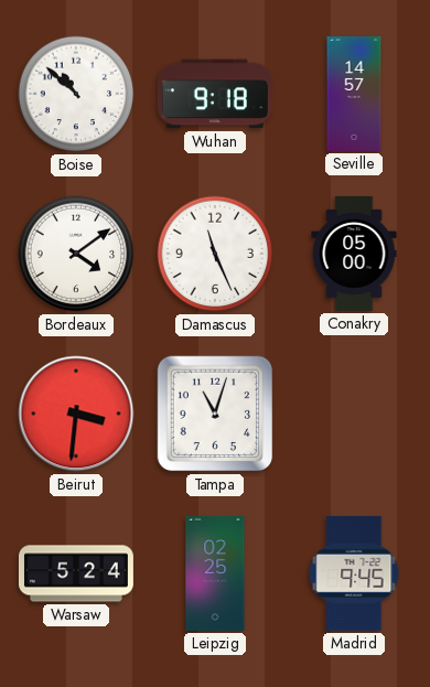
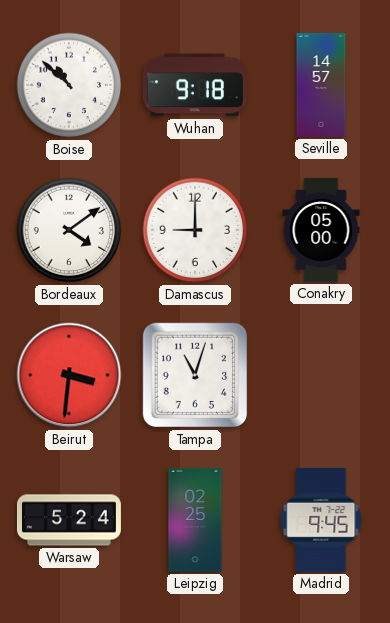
Damascus: 11:26 -> 9:00
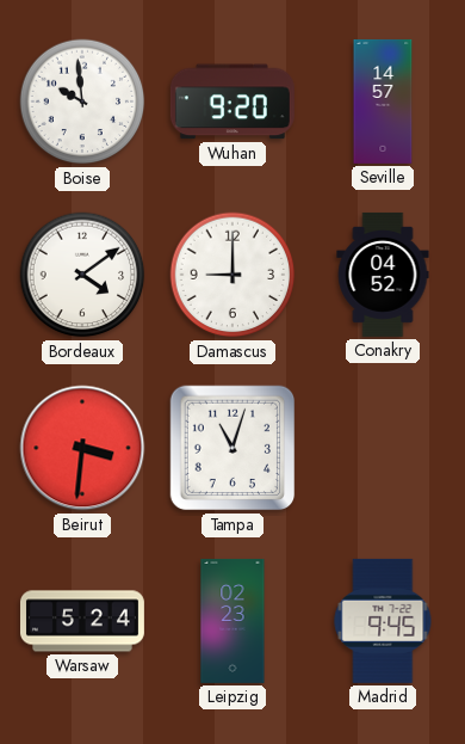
Boise: 10:52 -> 9:59
Wuhan: 9:18 -> 9:20
Conakry: 05:00 -> 04:52
Leipzig: 02:25 -> 02:23
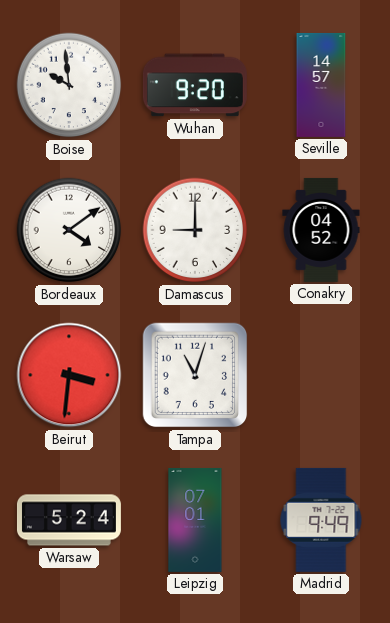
Leipzig: 02:23 -> 07:01
Madrid: 9:45 -> 9:49
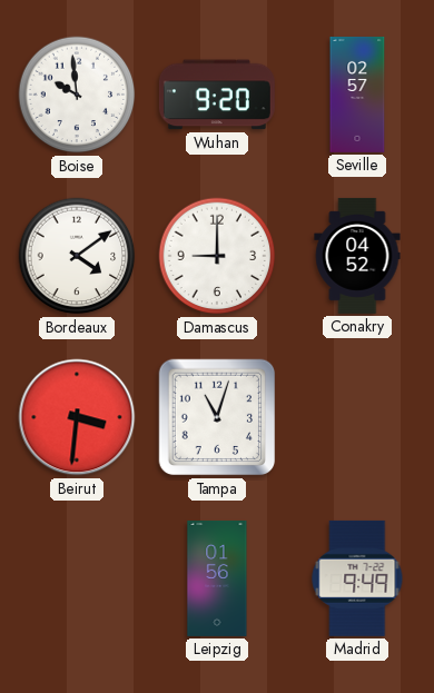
Seville: 14:57 -> 02:57
Warsaw: 5:24 -> none
Leipzig: 07:01 -> 01:56
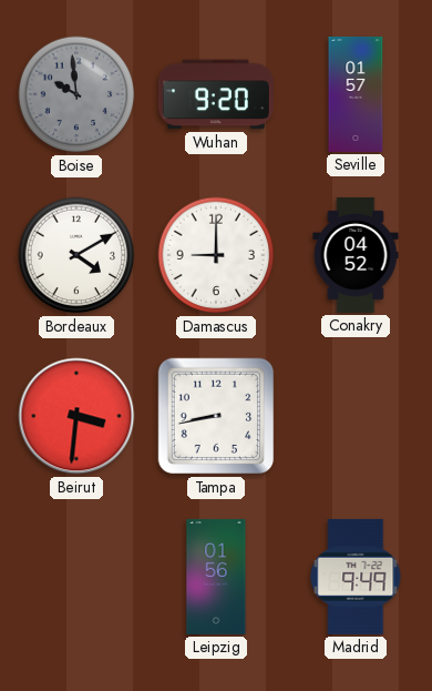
Boise dial: white -> grey
Seville: 02:57 -> 01:57
Bordeaux: 4:09 -> 4:10
Tampa: 11:03 -> 8:43
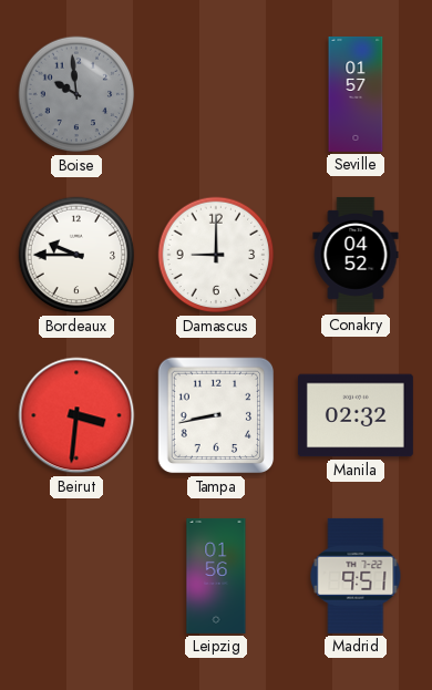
Wuhan: 9:20 -> none
Bordeaux: 4:10 -> 9:45
Manila: none -> 02:32
Madrid: 9:49 -> 9:51
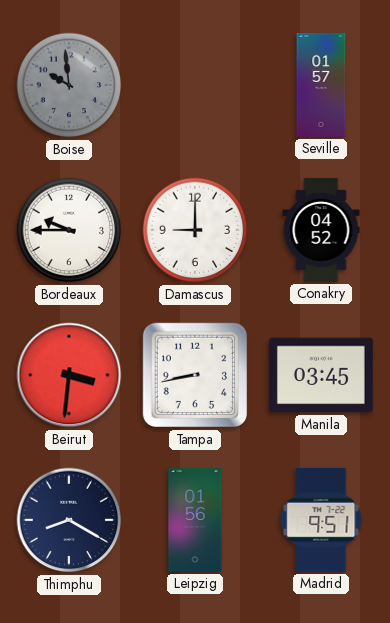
Manila: 02:32 -> 03:45
Thimphu: none -> 8:20
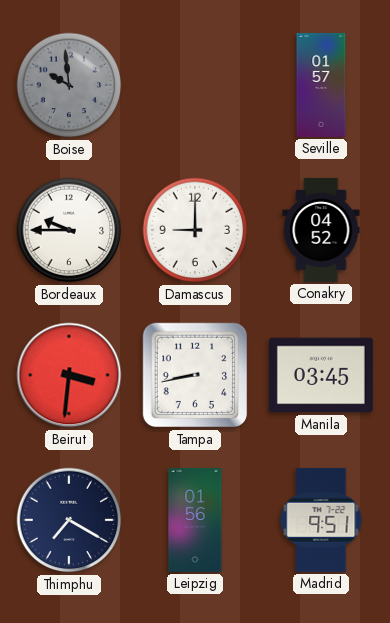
Thimphu: 8:20 -> 7:20
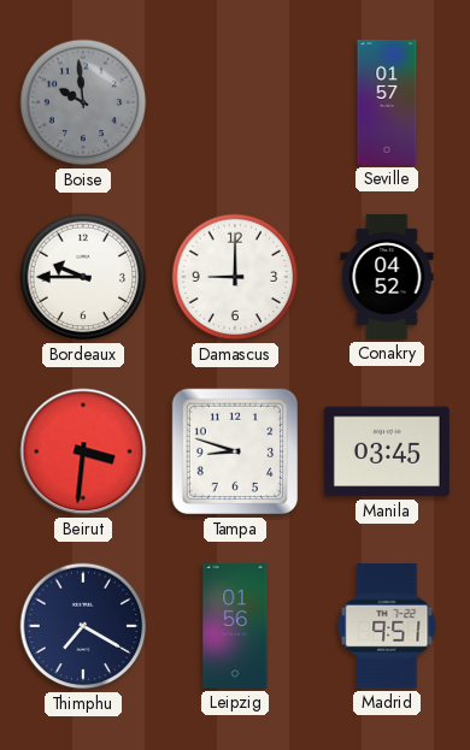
Tampa: 8:43 -> 8:48
